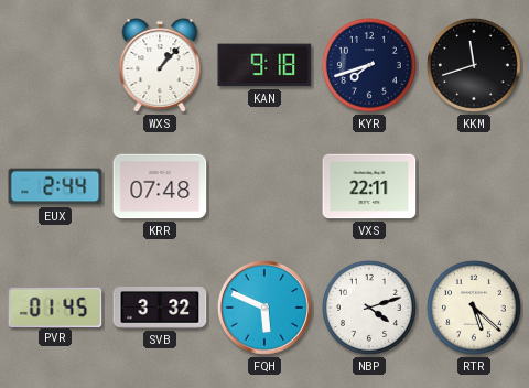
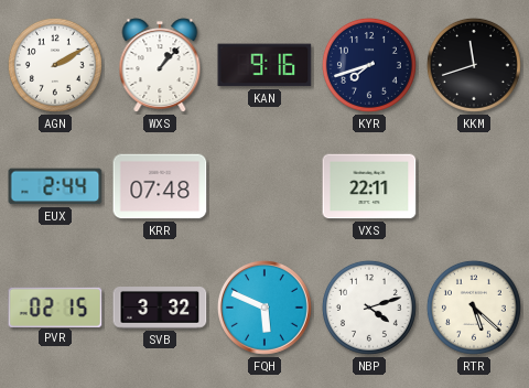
AGN: none -> 2:10
KAN: 9:18 -> 9:16
PVR: 01:45 -> 02:15
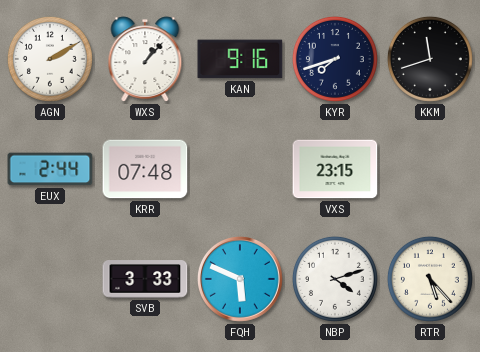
VXS: 22:11 -> 23:15
PVR: 02:15 -> none
SVB: 3:32 -> 3:33
RTR: 5:22 -> 5:23
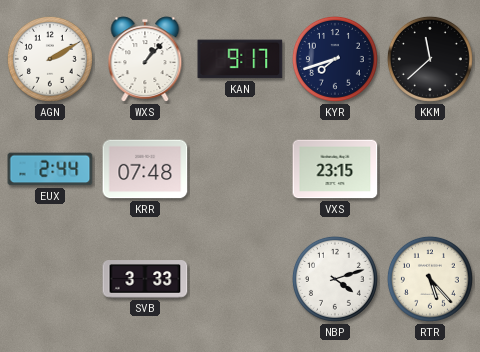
KAN: 9:16 -> 9:17
KKM: 11:42 -> 11:38
FQH: 5:49 -> none
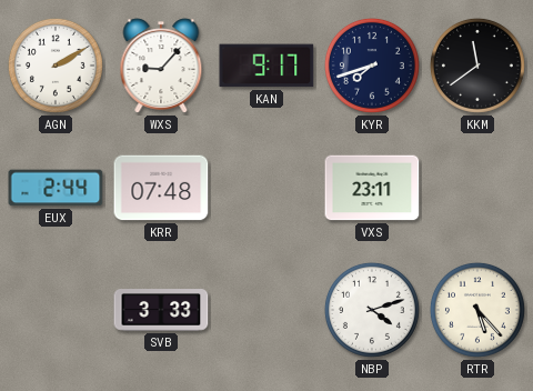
WXS: 1:07 -> 9:07
KKM: 11:38 -> 11:39
VXS: 23:15 -> 23:11
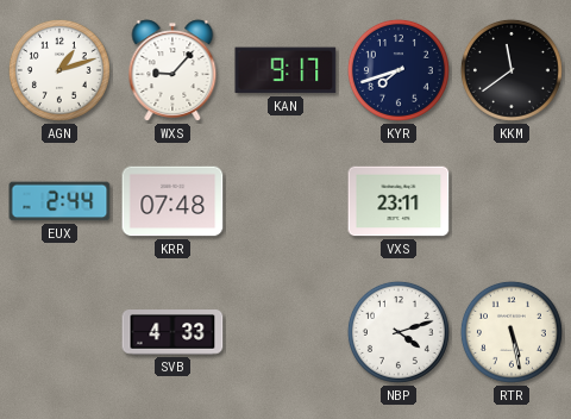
AGN: 2:10 -> 1:12
SVB: 3:33 -> 4:33
RTR: 5:23 -> 5:28
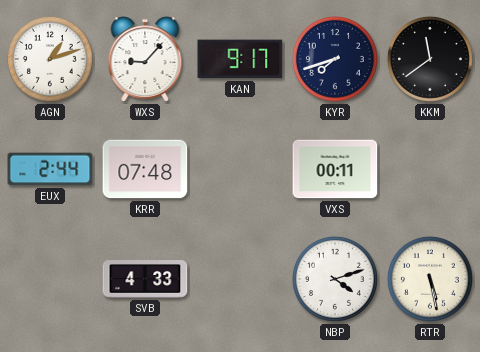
VXS: 23:11 -> 00:11
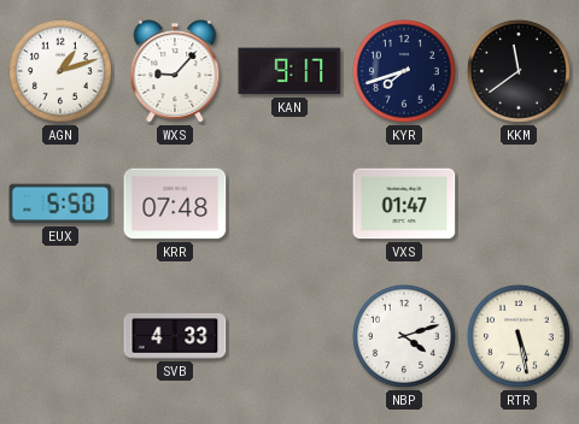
EUX: 2:44 -> 5:50
VXS: 00:11 -> 01:47
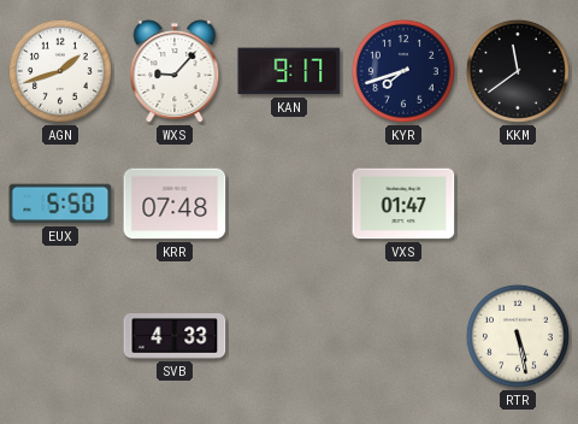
AGN: 1:12 -> 1:42
NBP: 4:12 -> none
